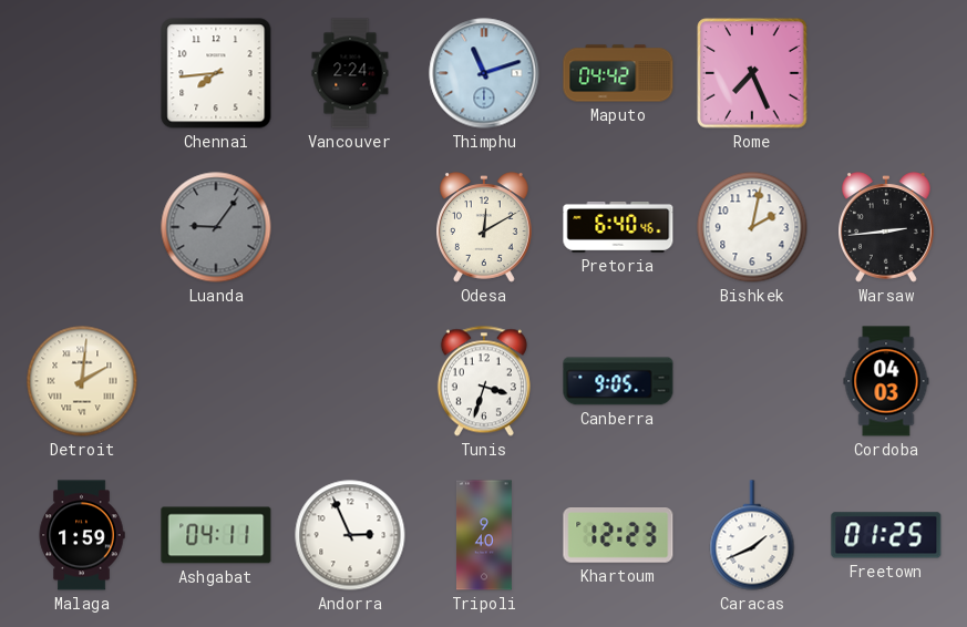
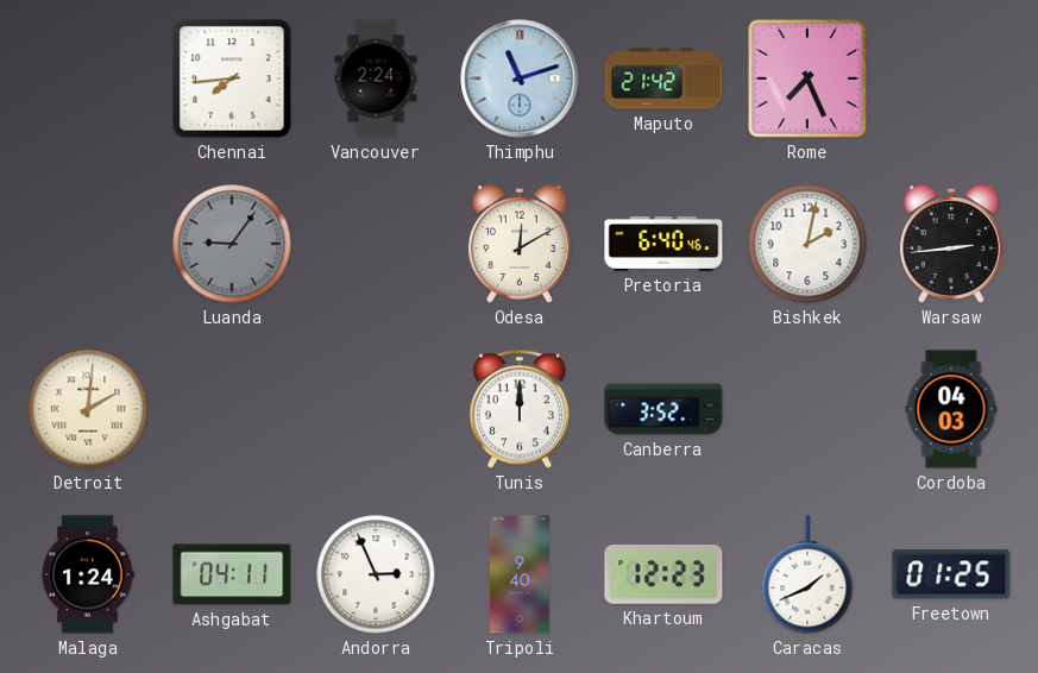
Maputo: 04:42 -> 21:42
Tunis: 3:33 -> 12:00
Canberra: 9:05 -> 3:52
Malaga: 1:59 -> 1:24
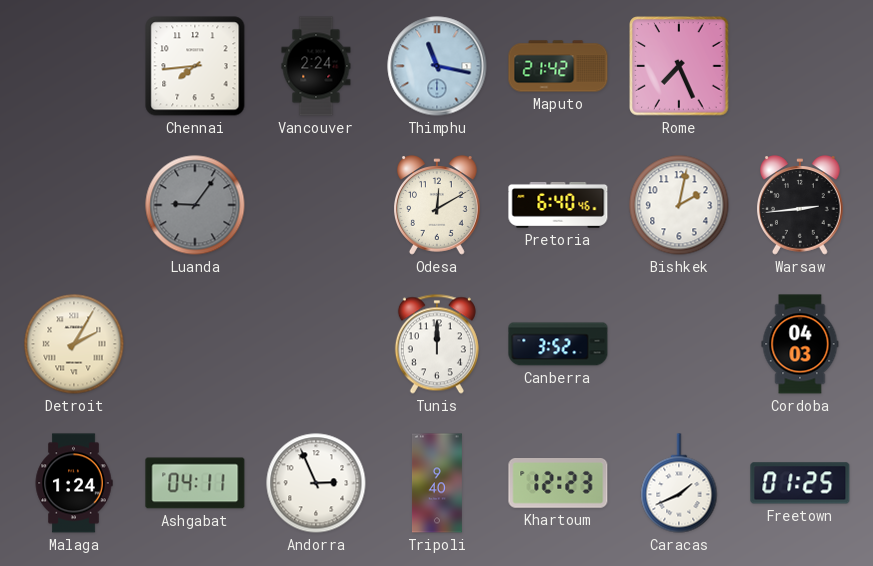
Thimphu: 11:12 -> 11:17
Detroit: 2:01 -> 2:05
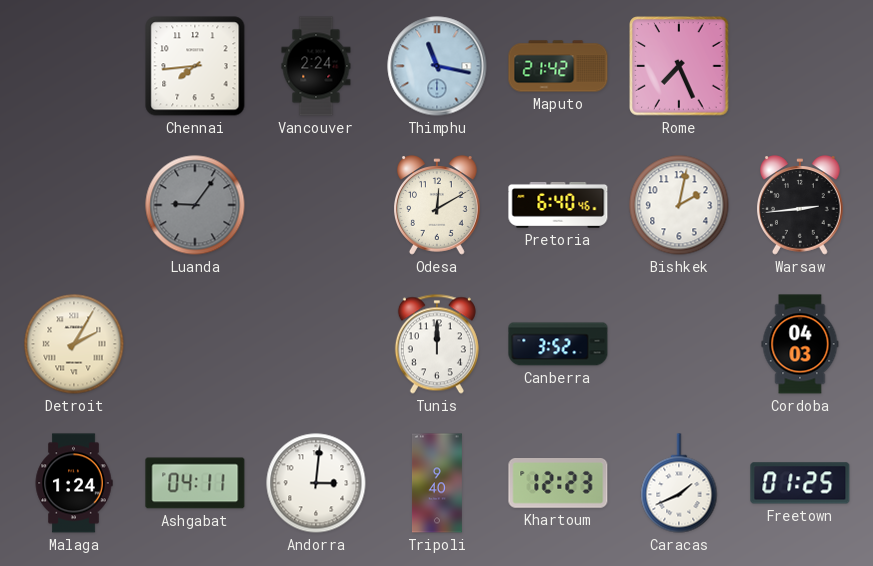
Andorra: 2:56 -> 3:01
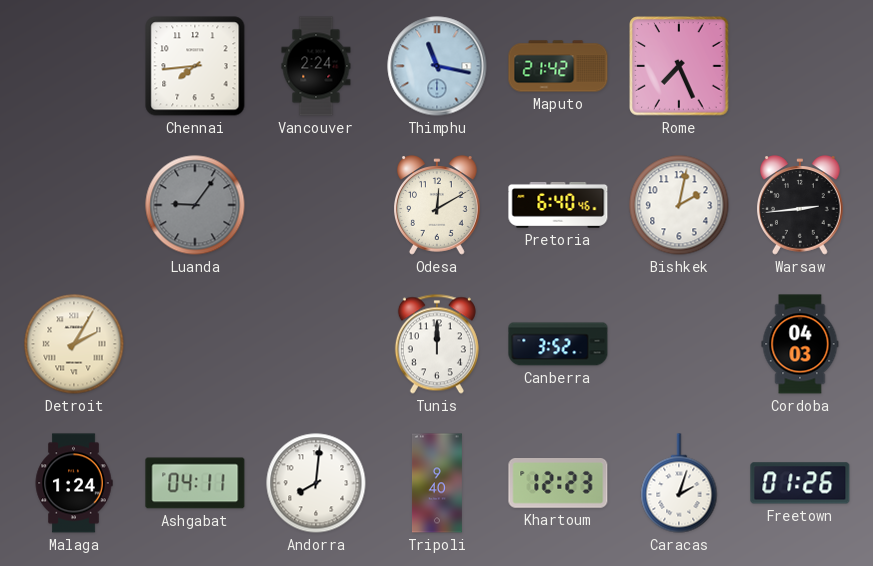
Andorra: 3:01 -> 8:01
Caracas: 1:41 -> 2:03
Freetown: 01:25 -> 01:26
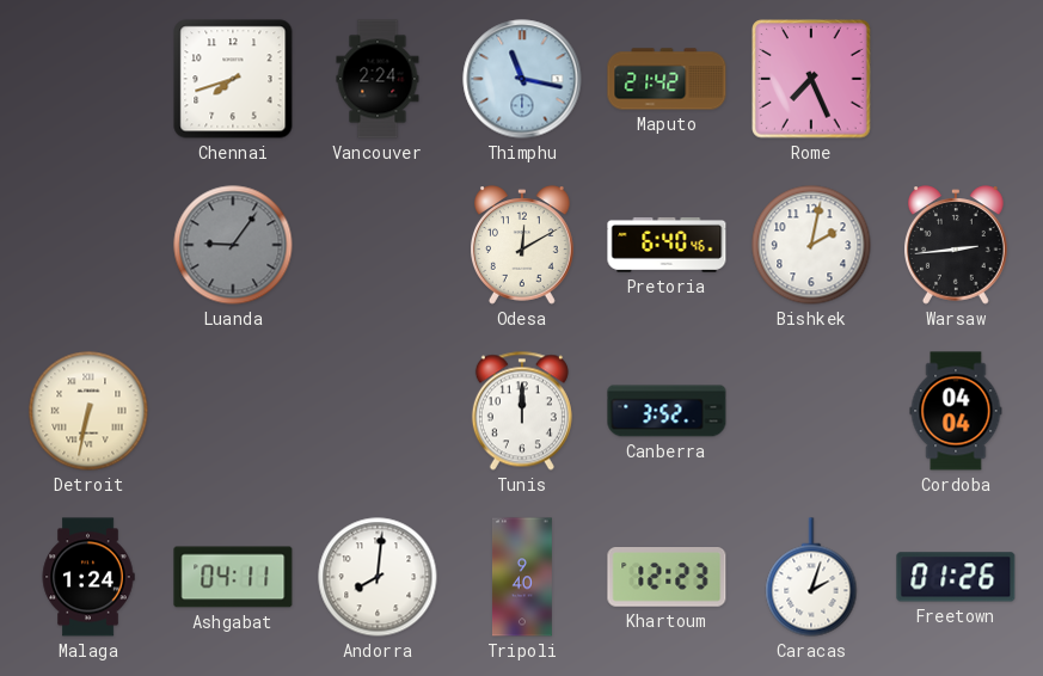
Chennai: 7:44 -> 7:42
Detroit: 2:05 -> 6:32
Cordoba: 04:03 -> 04:04
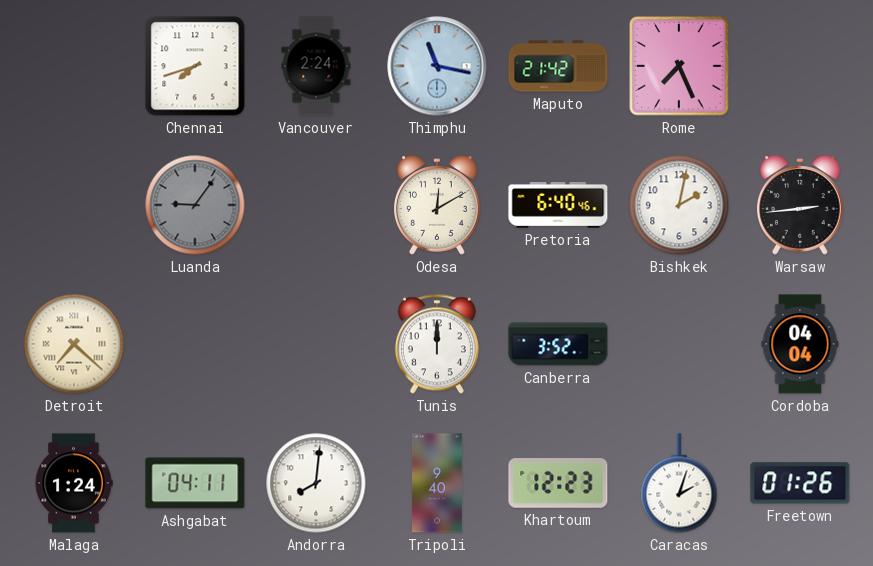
Detroit: 6:32 -> 7:22
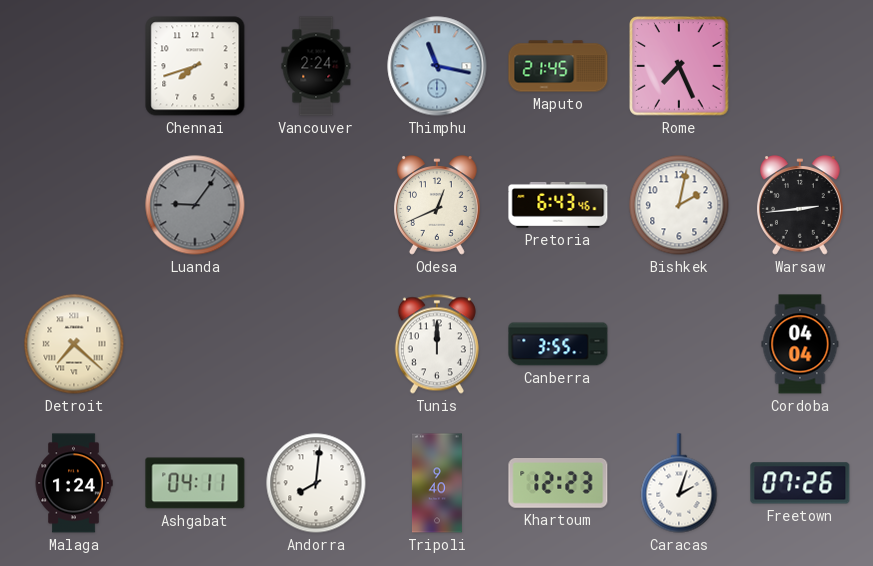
Maputo: 21:42 -> 21:45
Odesa: 12:10 -> 12:41
Pretoria: 6:40 -> 6:43
Canberra: 3:52 -> 3:55
Freetown: 01:26 -> 07:26
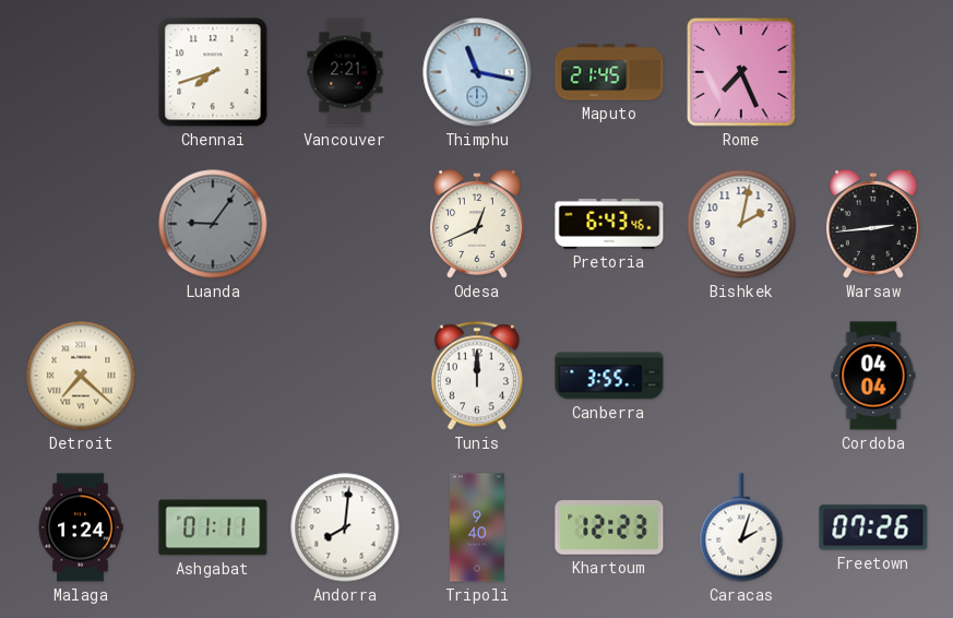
Vancouver: 2:24 -> 2:21
Ashgabat: 04:11 -> 01:11
